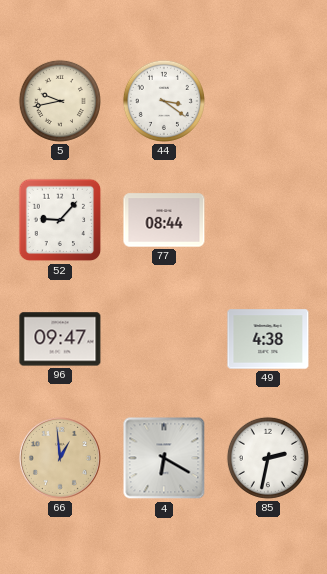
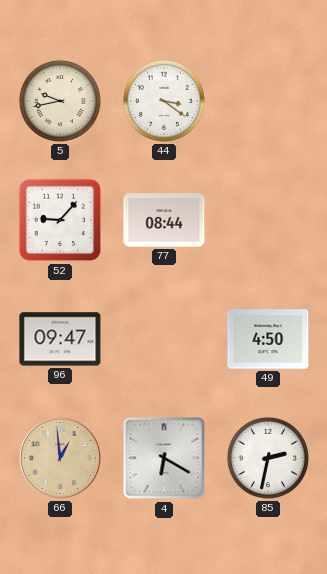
49: 4:38 -> 4:50
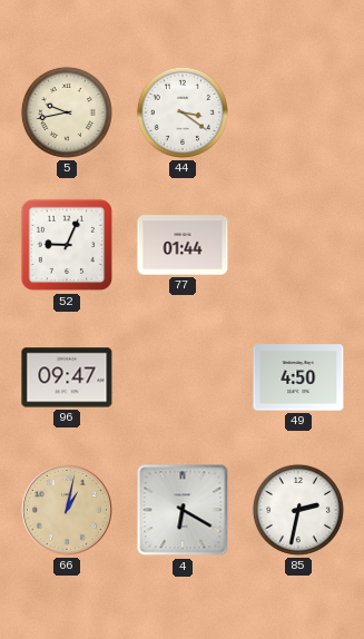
52: 9:07 -> 9:04
77: 08:44 -> 01:44
66: 12:59 -> 1:02
